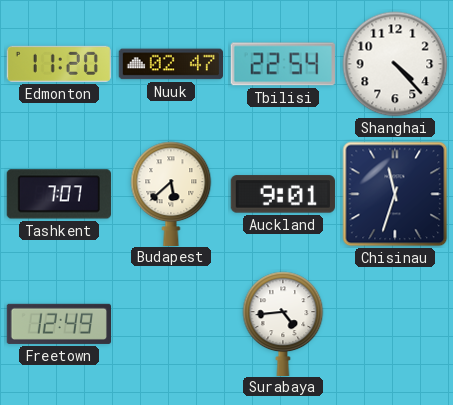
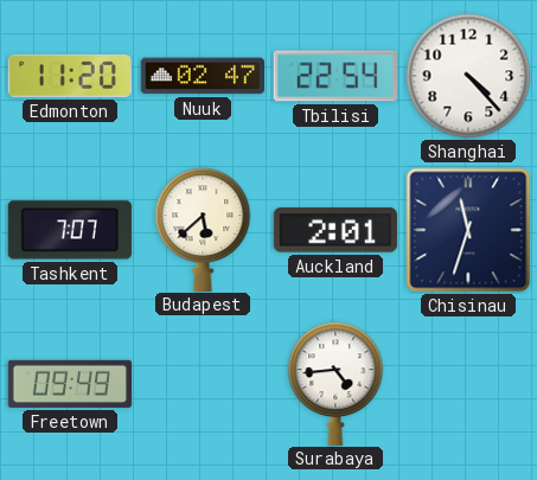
Auckland: 9:01 -> 2:01
Freetown: 12:49 -> 09:49
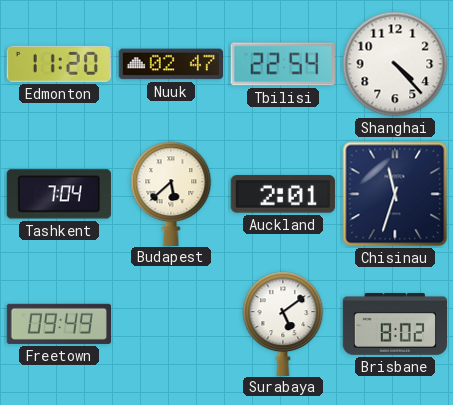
Tashkent: 7:07 -> 7:04
Surabaya: 4:44 -> 5:09
Brisbane: none -> 8:02
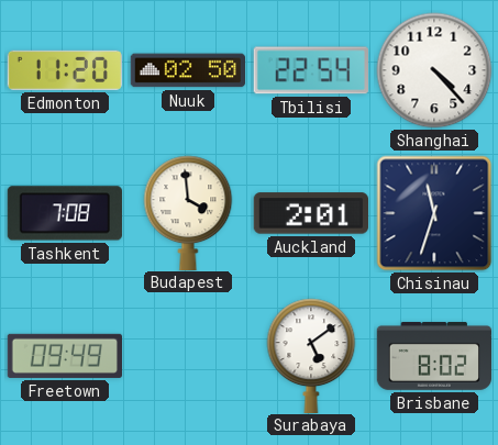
Nuuk: 02:47 -> 02:50
Tashkent: 7:04 -> 7:08
Budapest: 5:38 -> 3:59
